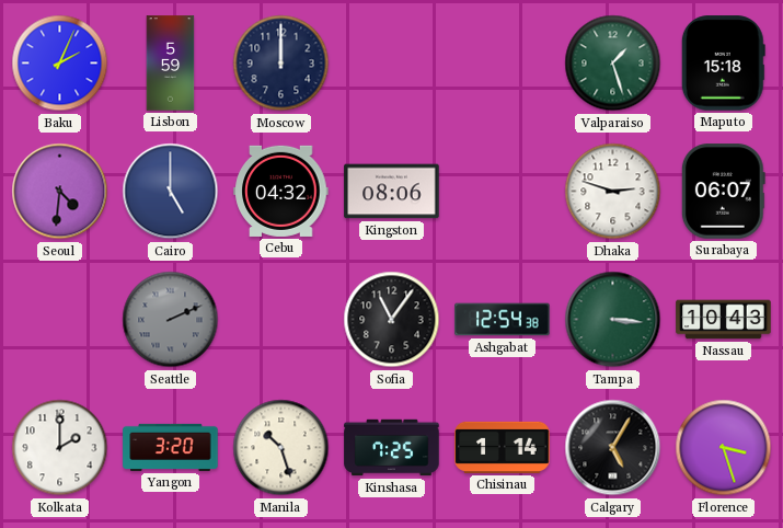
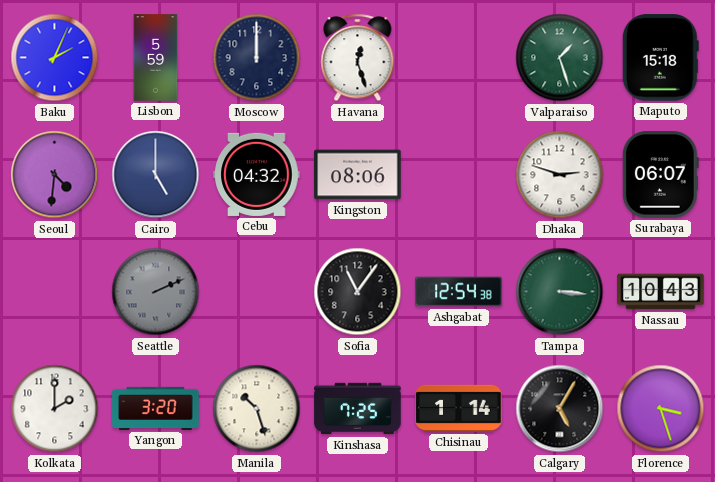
Havana: none -> 12:27
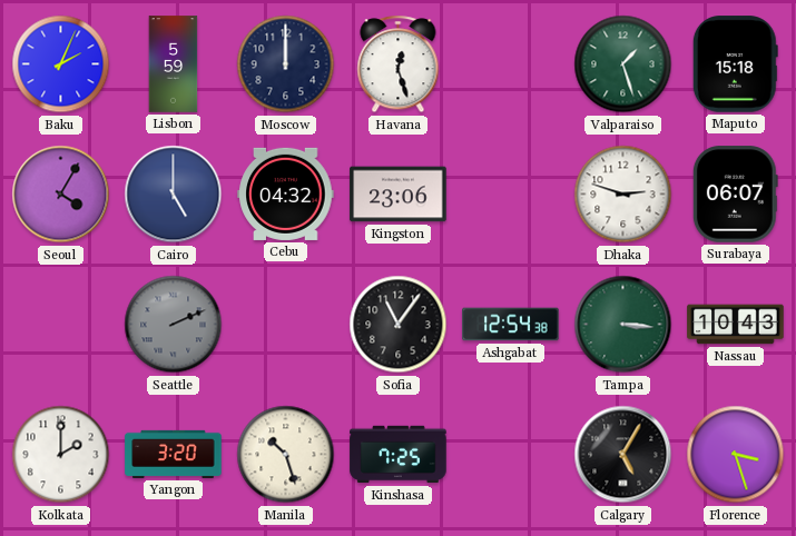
Seoul: 4:31 -> 4:05
Kingston: 08:06 -> 23:06
Chisinau: 1:14 -> none
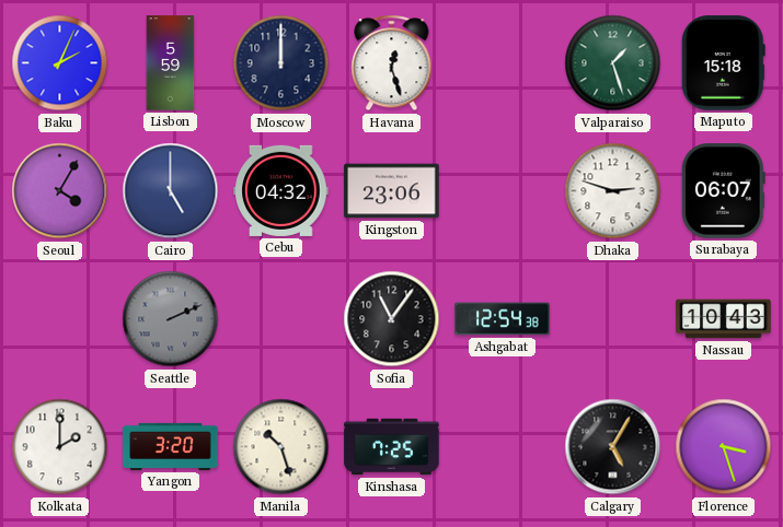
Tampa: 3:16 -> none
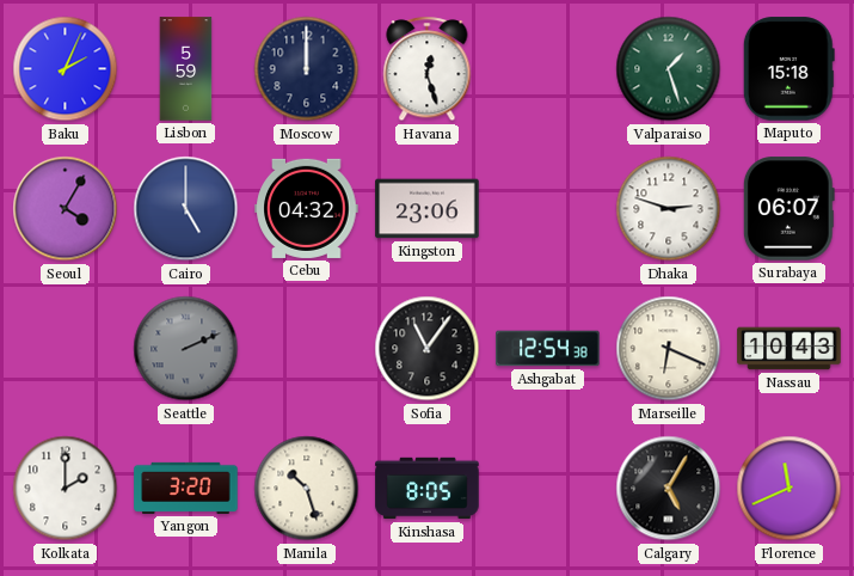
Marseille: none -> 6:19
Kinshasa: 7:25 -> 8:05
Florence: 3:27 -> 11:41
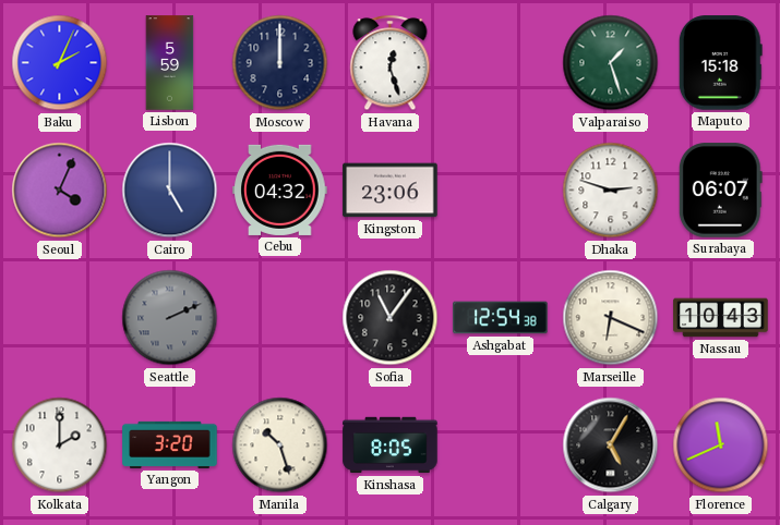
Seoul: 4:05 -> 4:04
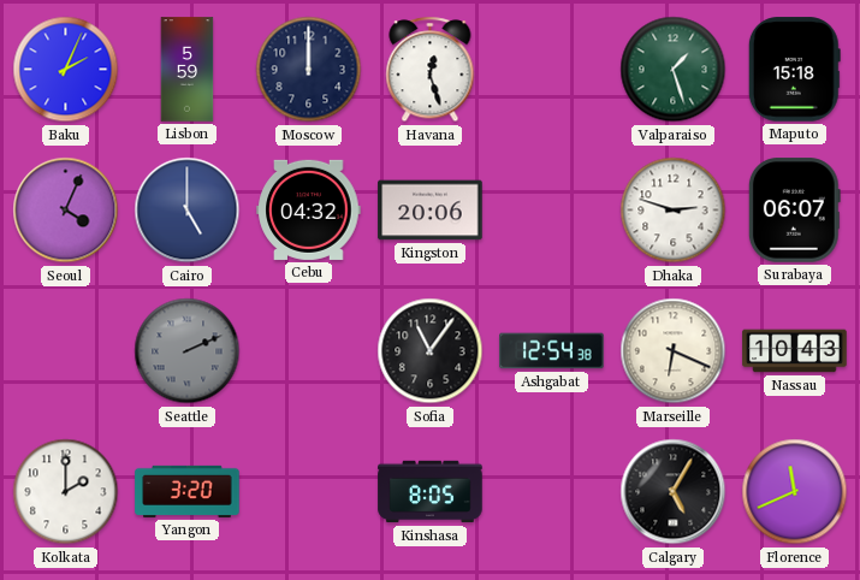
Kingston: 23:06 -> 20:06
Manila: 10:27 -> none
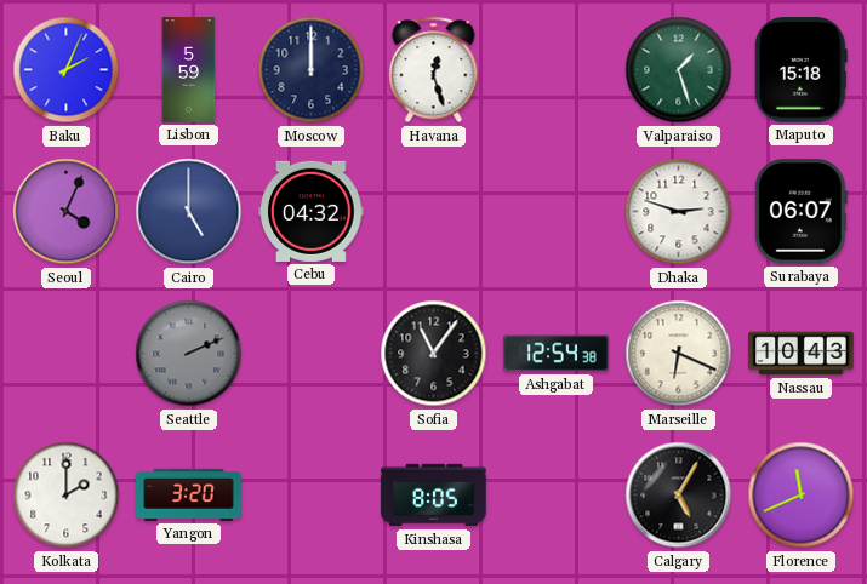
Kingston: 20:06 -> none
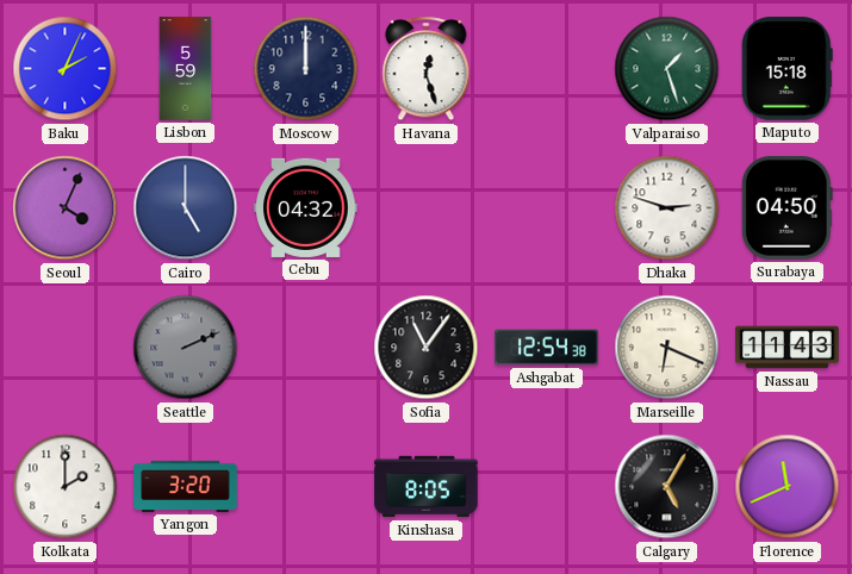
Surabaya: 06:07 -> 04:50
Nassau: 10:43 -> 11:43
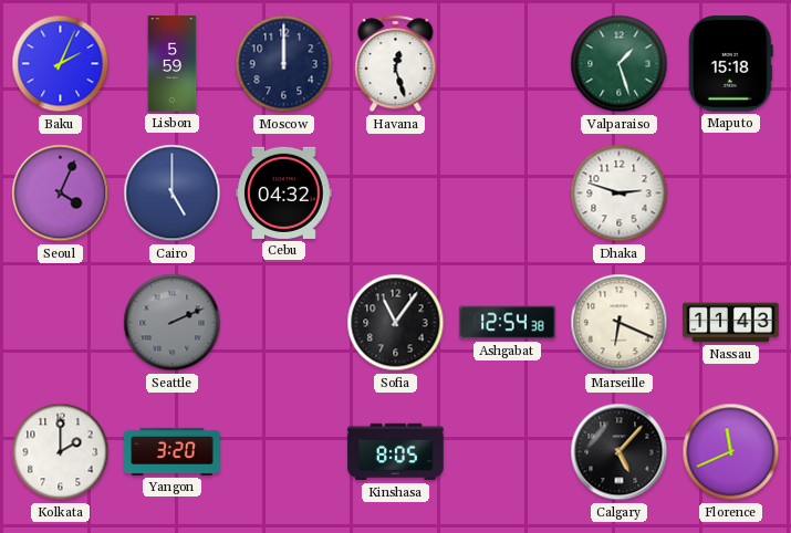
Surabaya: 04:50 -> none
Calgary: 5:05 -> 5:07
